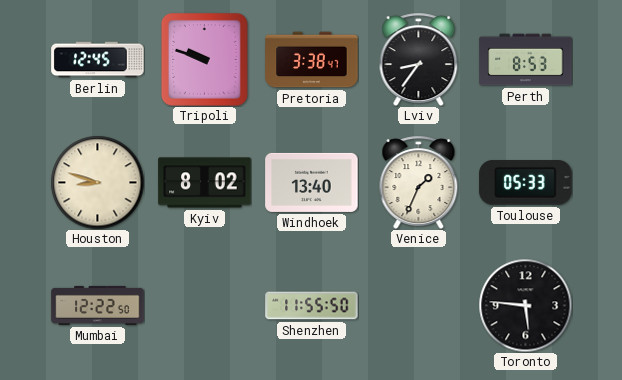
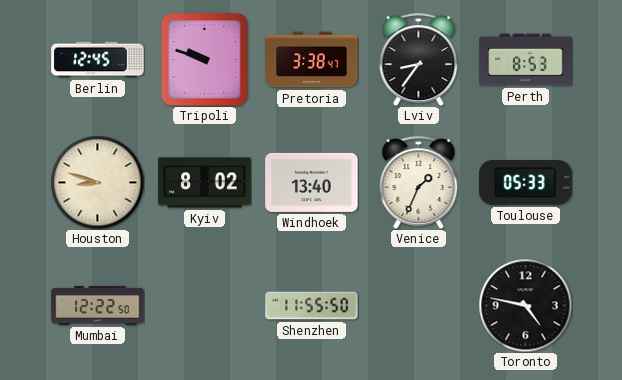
Toronto: 5:46 -> 4:47
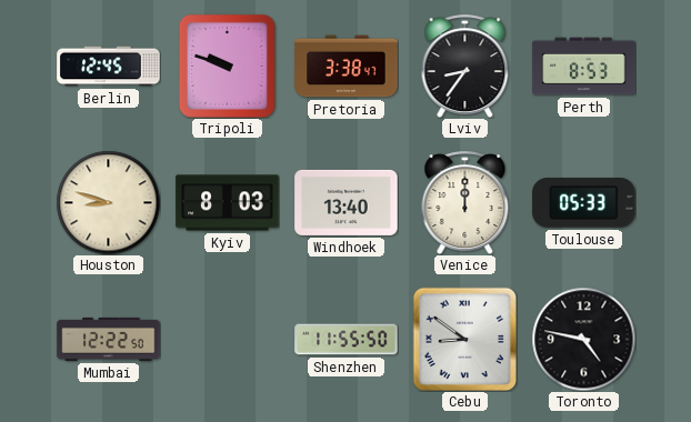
Kyiv: 8:02 -> 8:03
Venice: 1:34 -> 12:00
Cebu: none -> 8:51
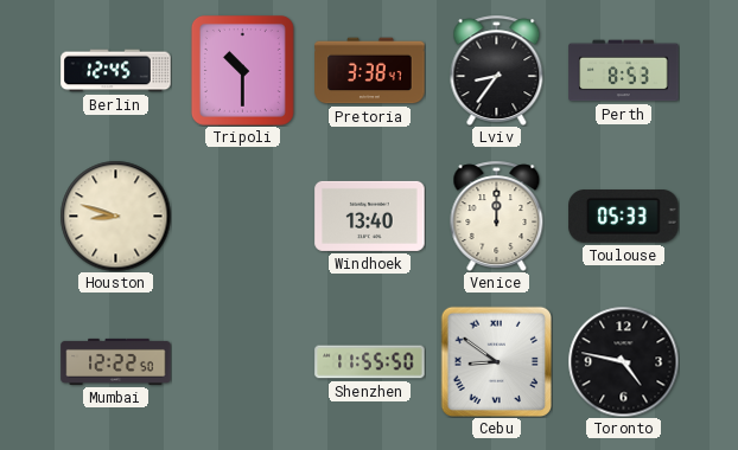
Tripoli: 9:48 -> 10:30
Kyiv: 8:03 -> none
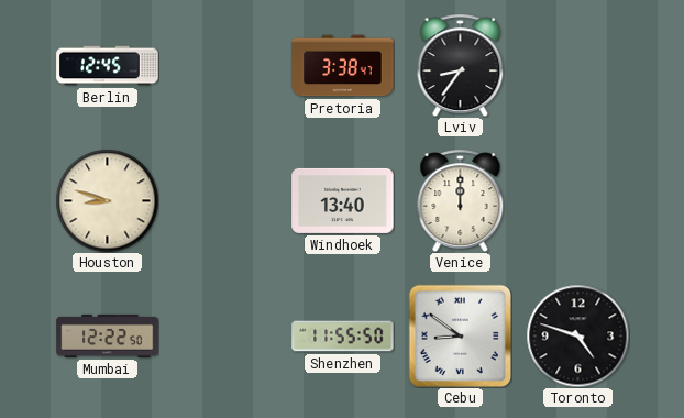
Tripoli: 10:30 -> none
Perth: 8:53 -> none
Toulouse: 05:33 -> none
Toronto: 4:47 -> 4:48
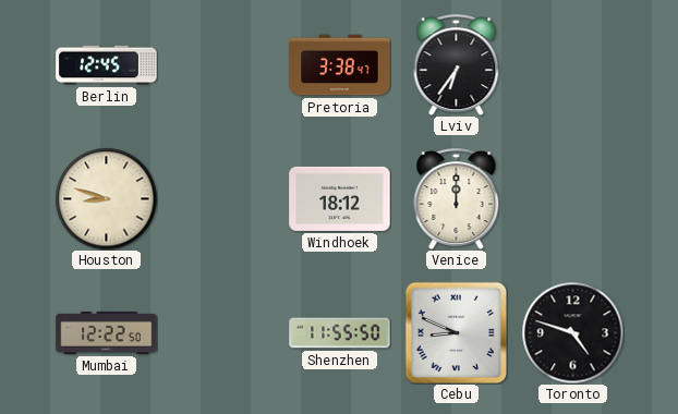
Lviv: 8:36 -> 6:36
Windhoek: 13:40 -> 18:12
Cebu: 8:51 -> 8:49
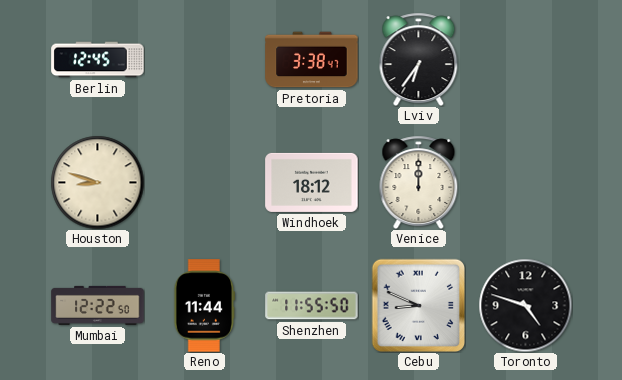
Reno: none -> 11:44
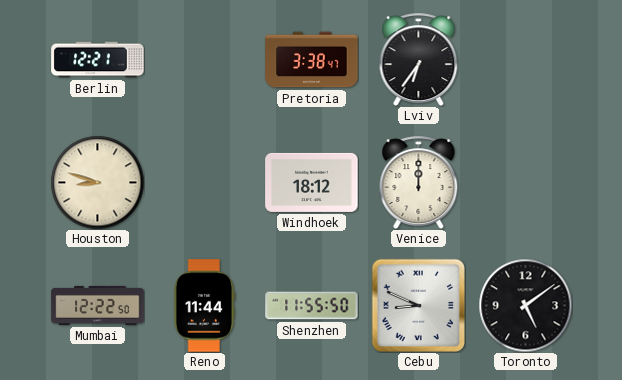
Berlin: 12:45 -> 12:21
Toronto: 4:48 -> 5:09
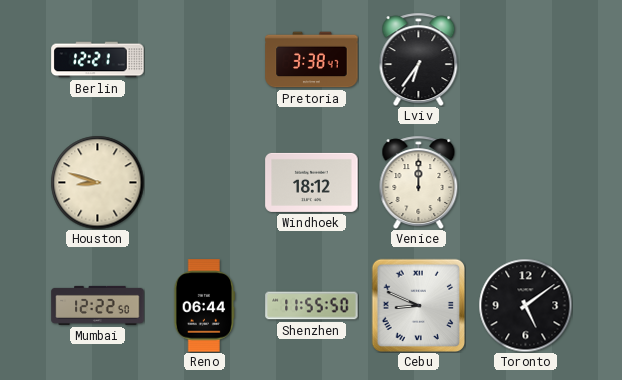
Reno: 11:44 -> 06:44
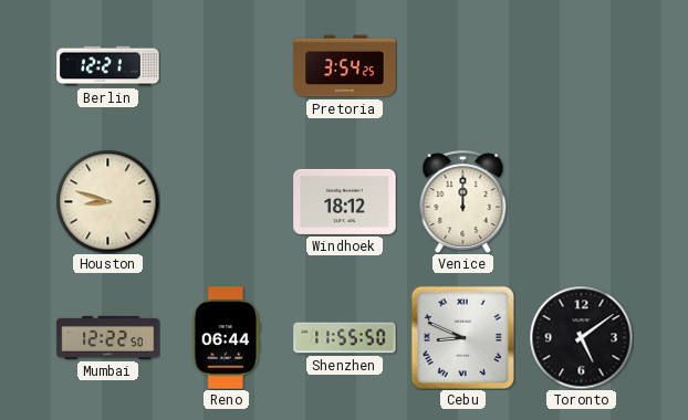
Pretoria: 3:38 -> 3:54
Lviv: 6:36 -> none
